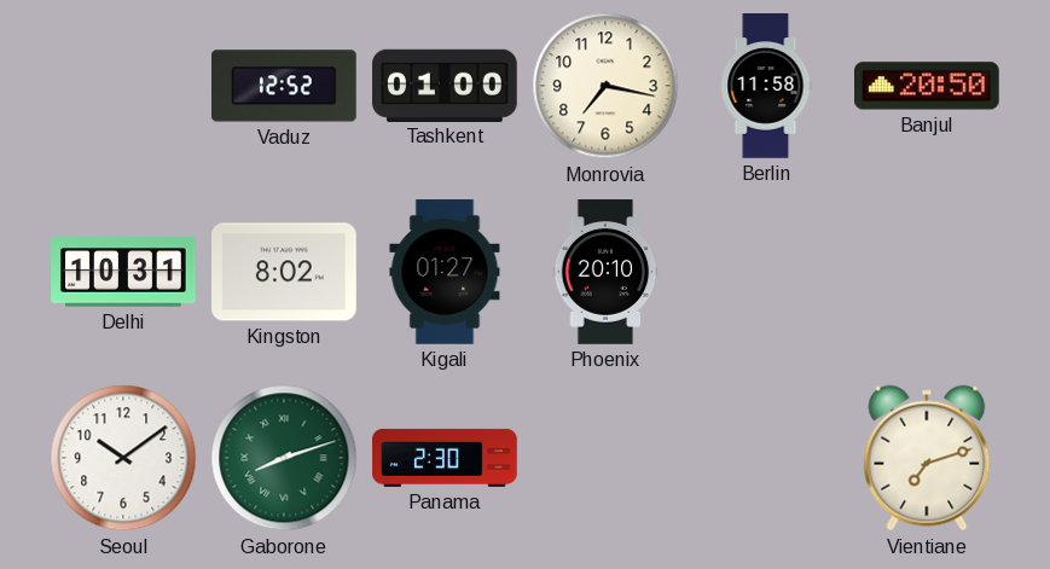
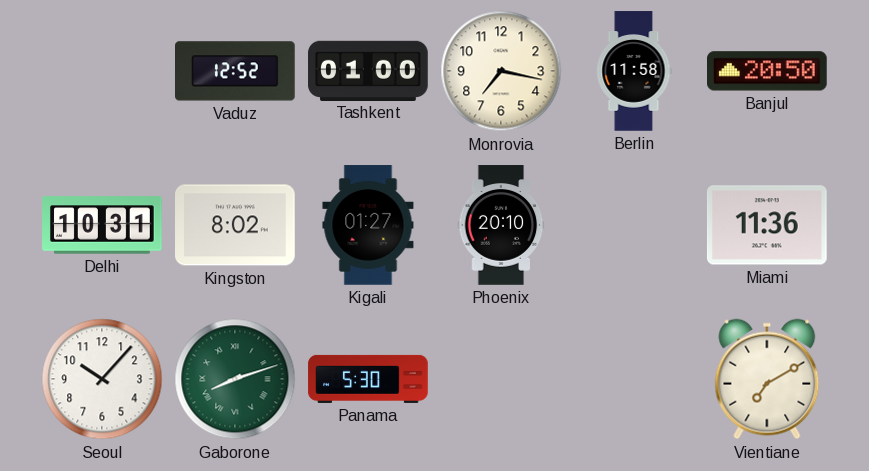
Miami: none -> 11:36
Seoul: 10:09 -> 10:07
Panama: 2:30 -> 5:30
Vientiane: 7:12 -> 7:10
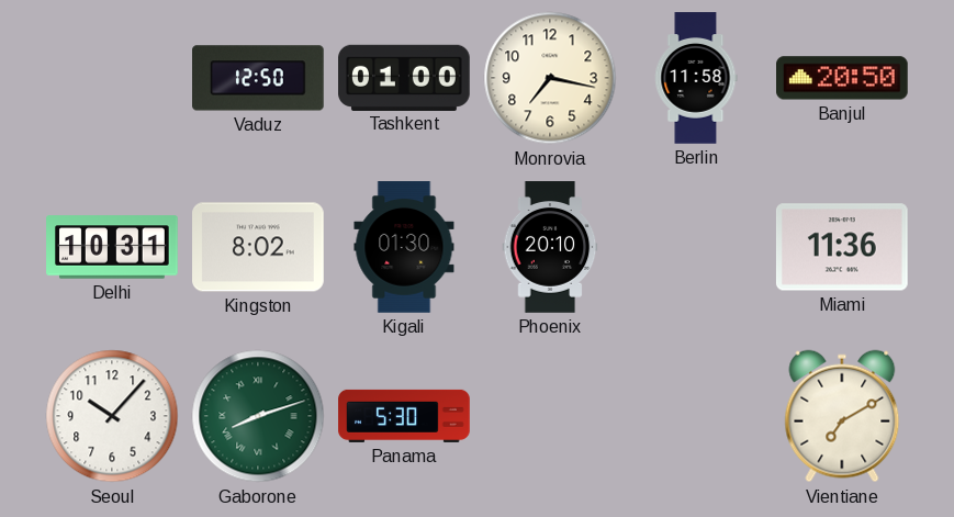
Vaduz: 12:52 -> 12:50
Kigali: 01:27 -> 01:30
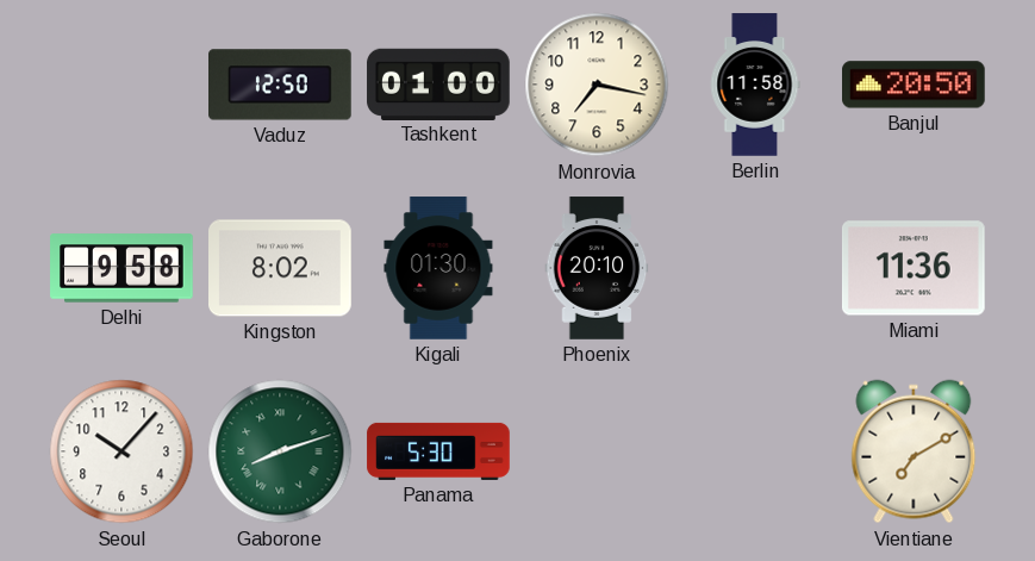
Delhi: 10:31 -> 9:58
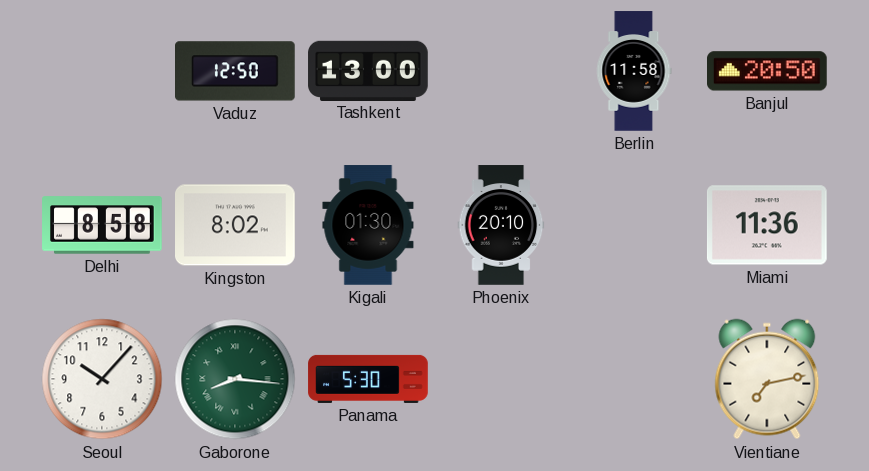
Tashkent: 01:00 -> 13:00
Monrovia: 7:17 -> none
Delhi: 9:58 -> 8:58
Gaborone: 8:12 -> 8:16
Vientiane: 7:10 -> 7:13
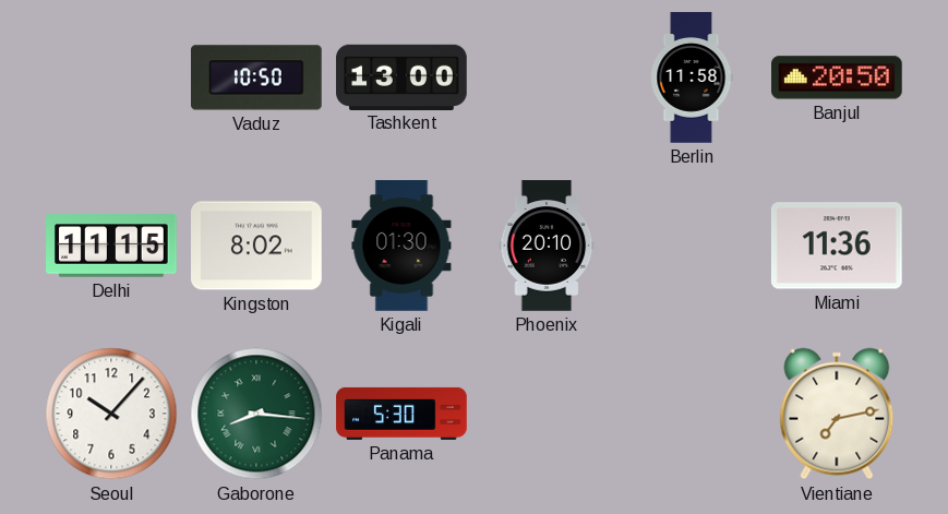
Vaduz: 12:50 -> 10:50
Delhi: 8:58 -> 11:15
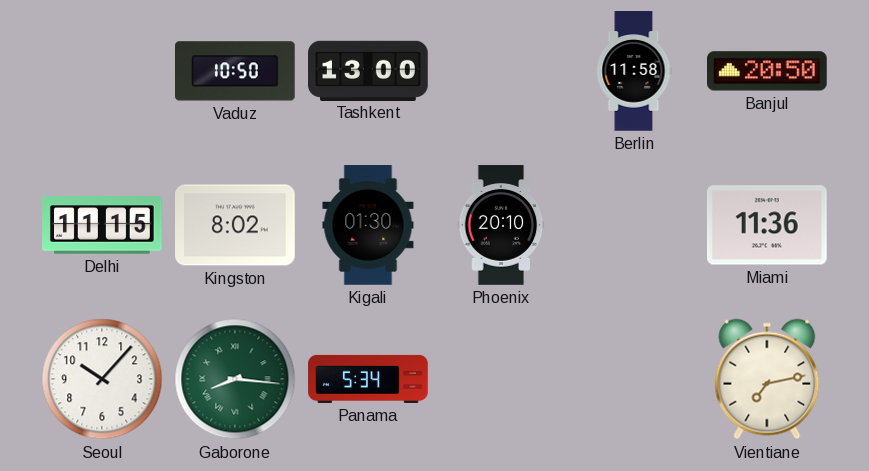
Panama: 5:30 -> 5:34
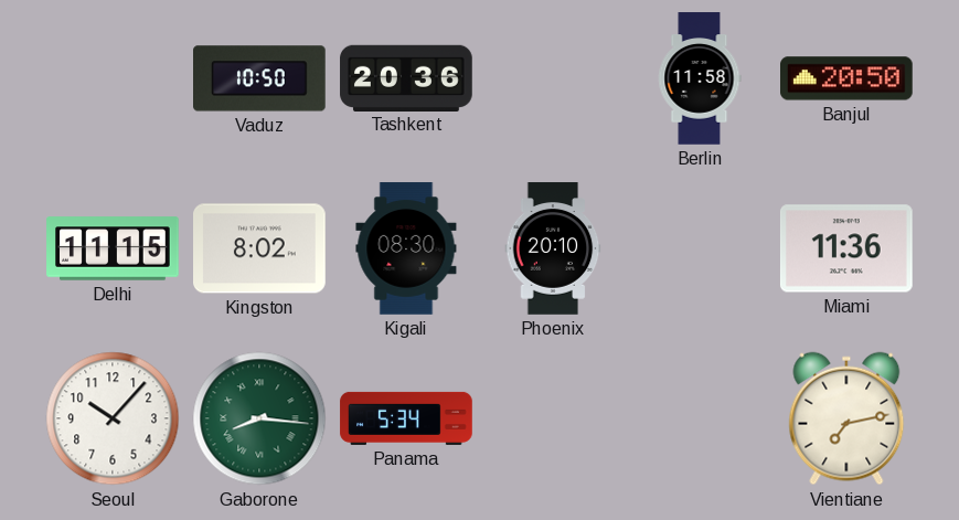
Tashkent: 13:00 -> 20:36
Kigali: 01:30 -> 08:30
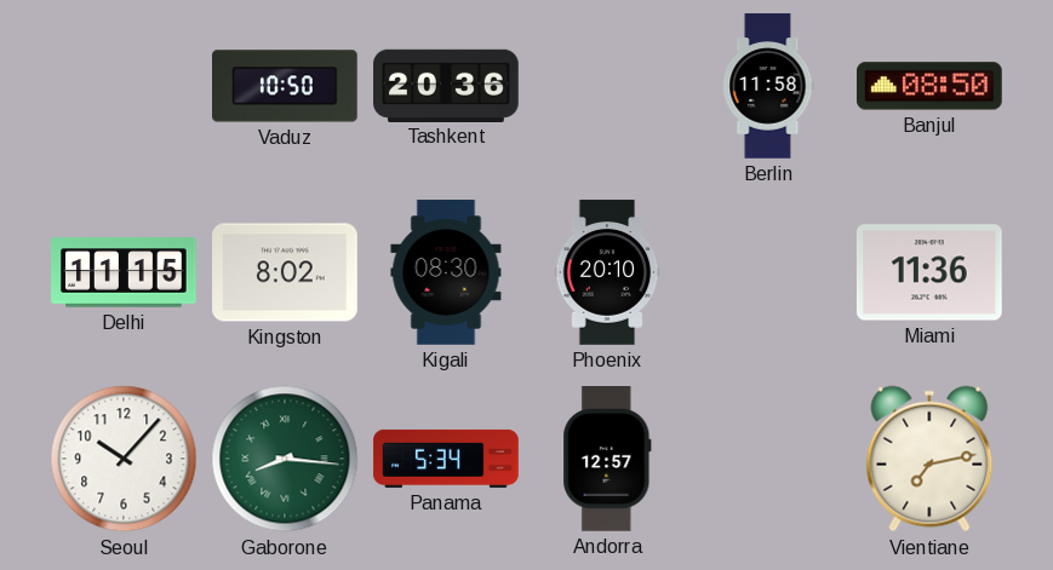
Banjul: 20:50 -> 08:50
Andorra: none -> 12:57
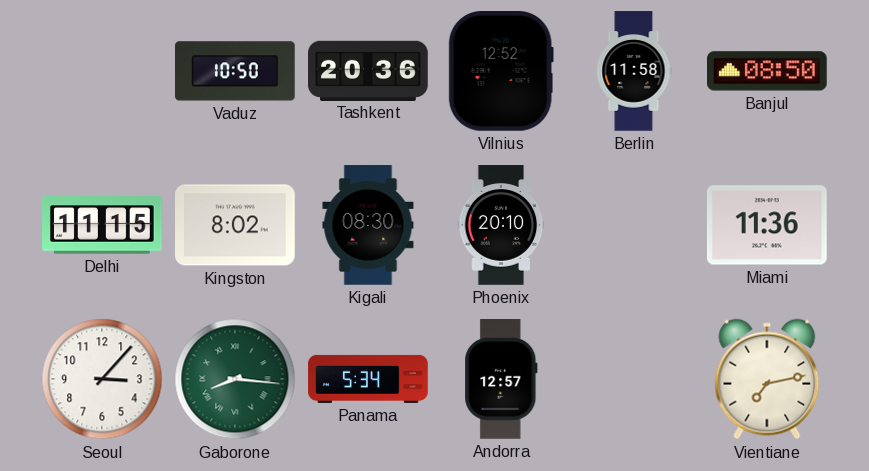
Vilnius: none -> 12:52
Seoul: 10:07 -> 3:07
